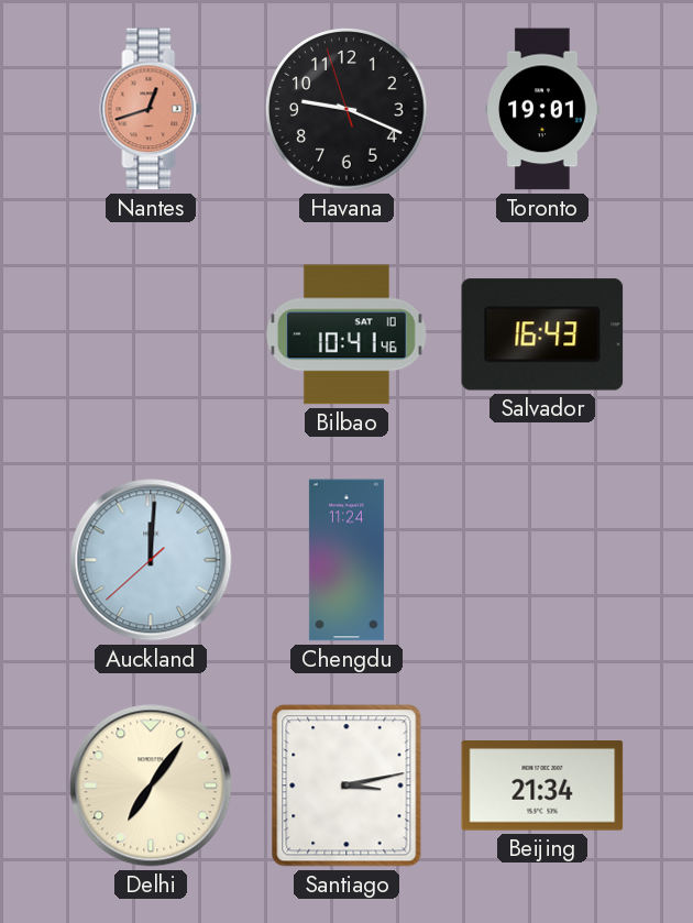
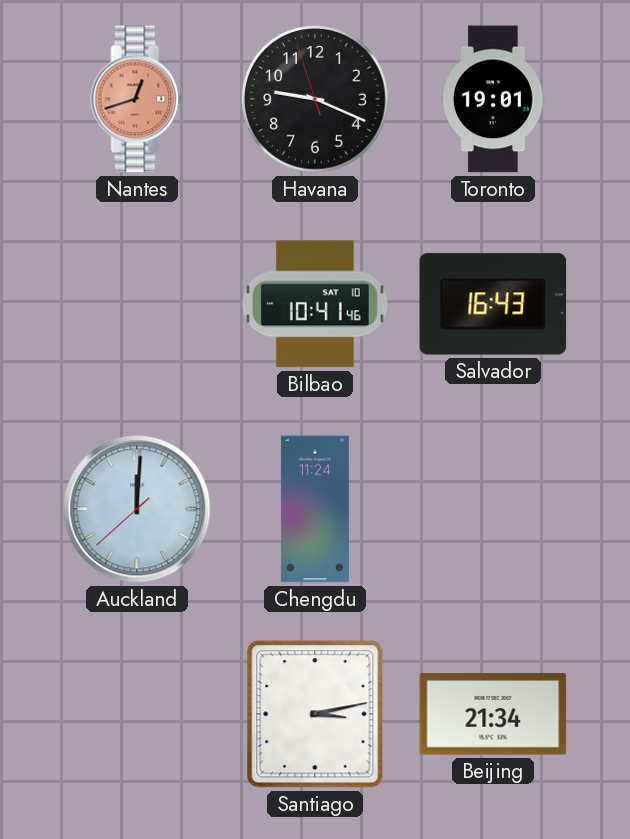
Delhi: 7:06 -> none
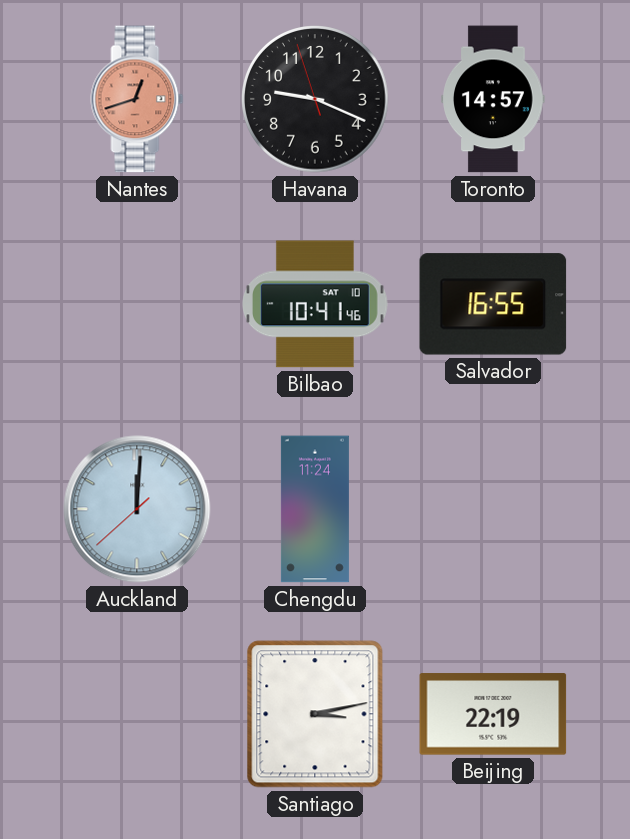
Toronto: 19:01 -> 14:57
Salvador: 16:43 -> 16:55
Beijing: 21:34 -> 22:19
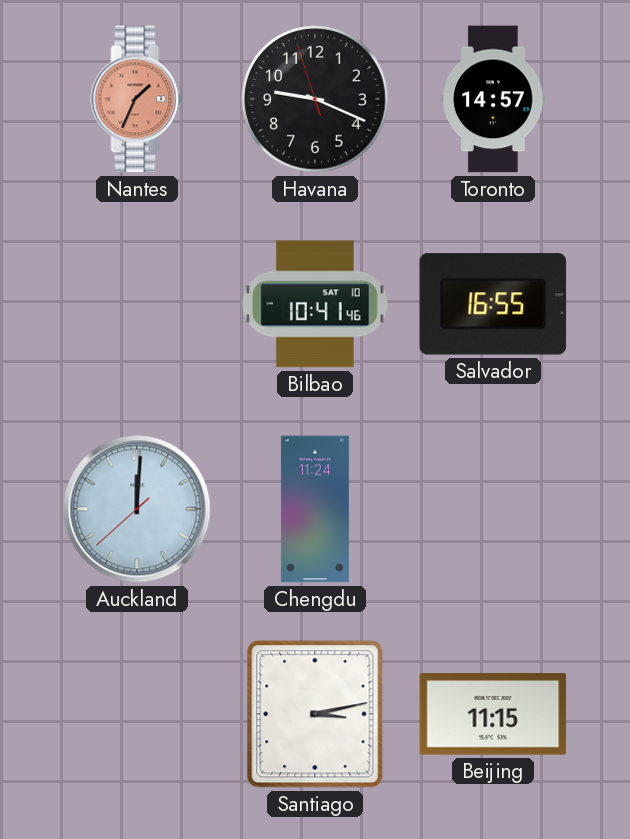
Nantes: 12:42 -> 1:34
Beijing: 22:19 -> 11:15
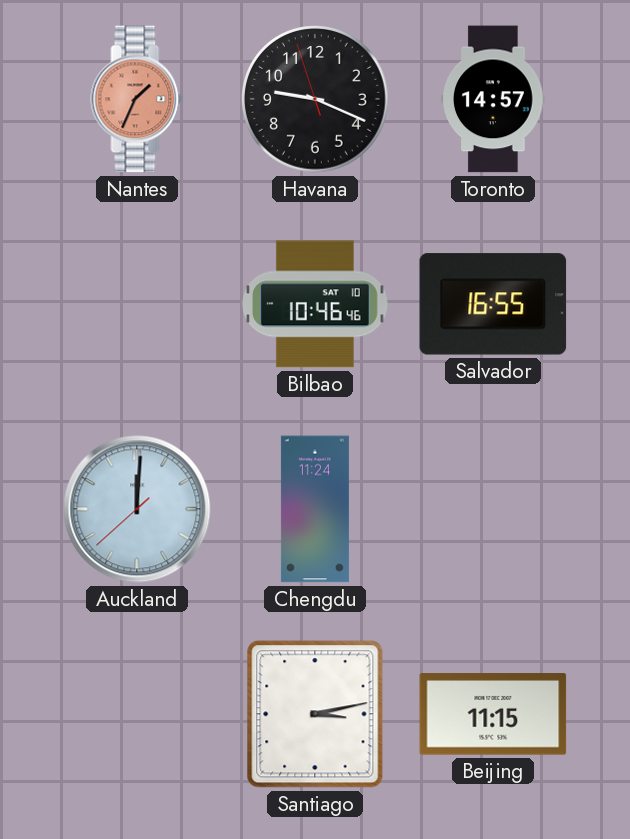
Bilbao: 10:41 -> 10:46
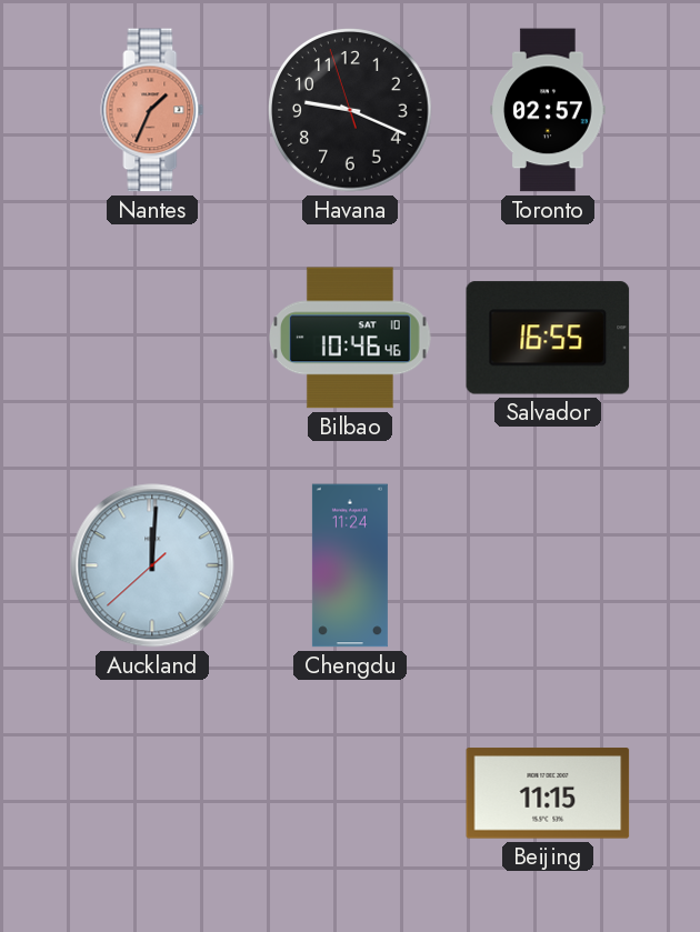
Toronto: 14:57 -> 02:57
Santiago: 3:13 -> none
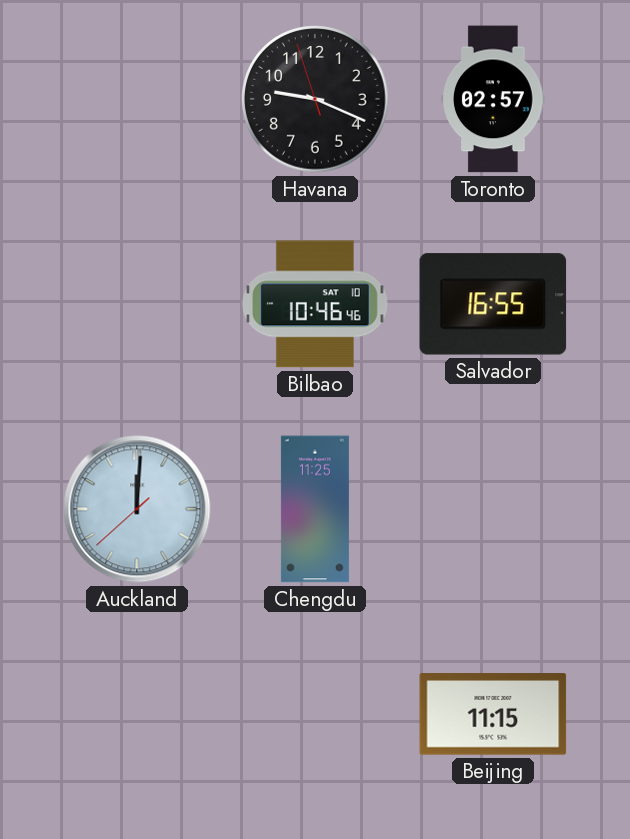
Nantes: 1:34 -> none
Chengdu: 11:24 -> 11:25
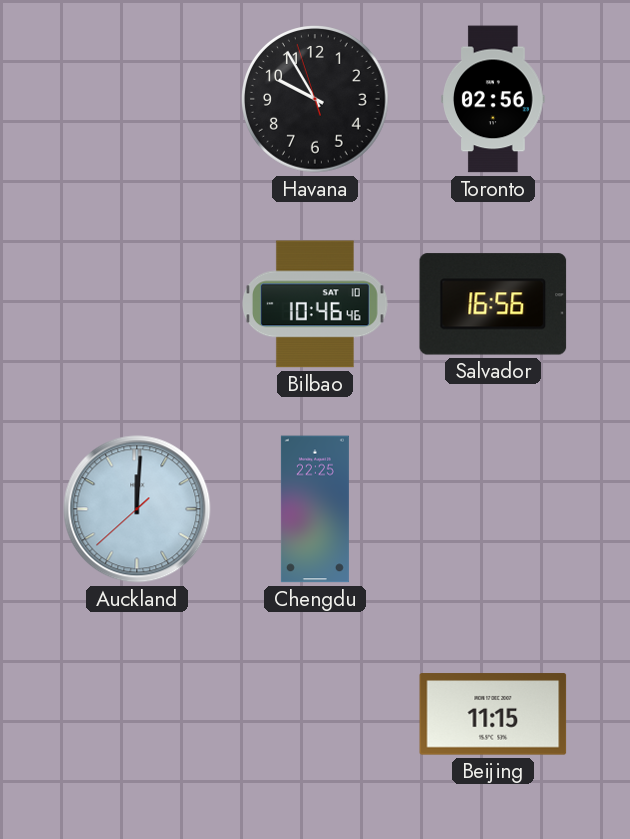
Havana: 9:18 -> 9:54
Toronto: 02:57 -> 02:56
Salvador: 16:55 -> 16:56
Chengdu: 11:25 -> 22:25
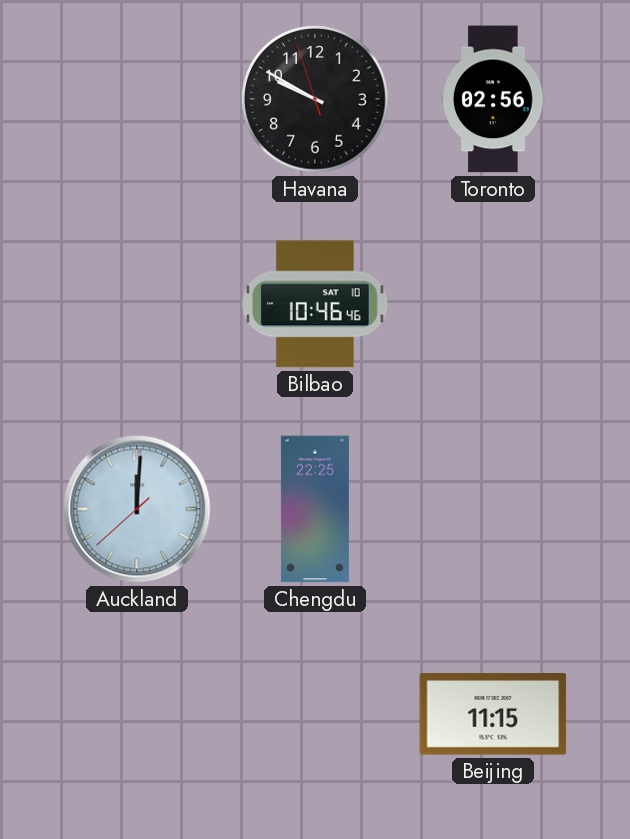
Havana: 9:54 -> 9:49
Salvador: 16:56 -> none
